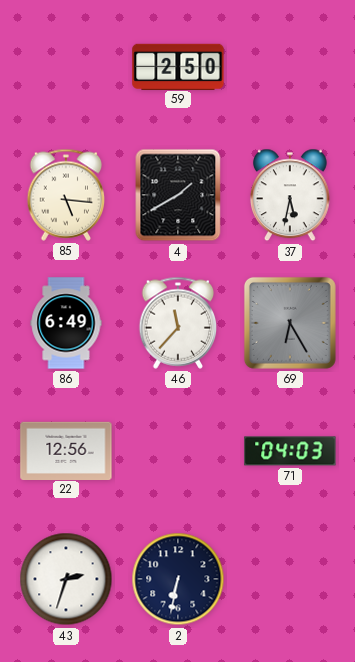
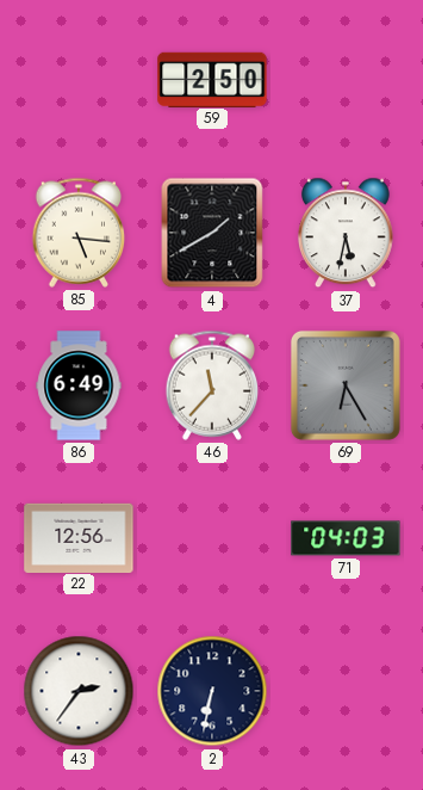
43: 2:33 -> 2:36
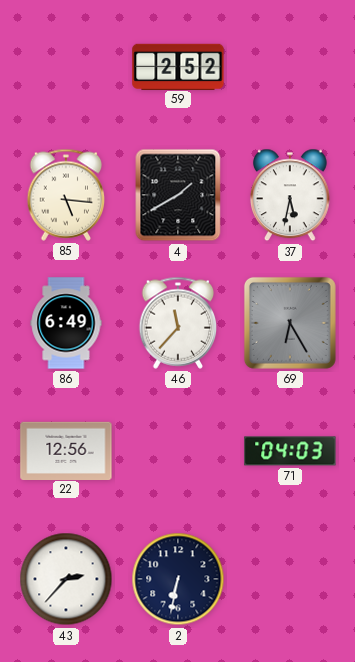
59: 2:50 -> 2:52
43: 2:36 -> 2:37
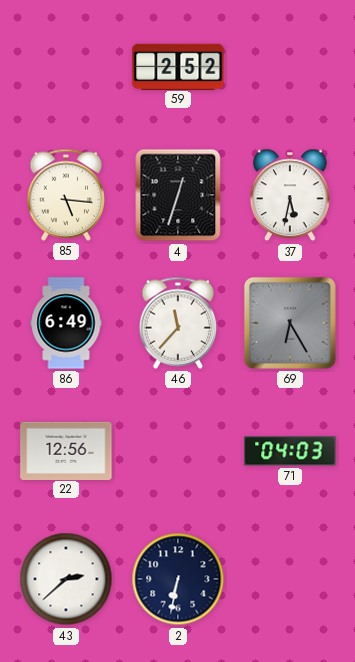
4: 1:40 -> 12:33
43: 2:37 -> 2:38
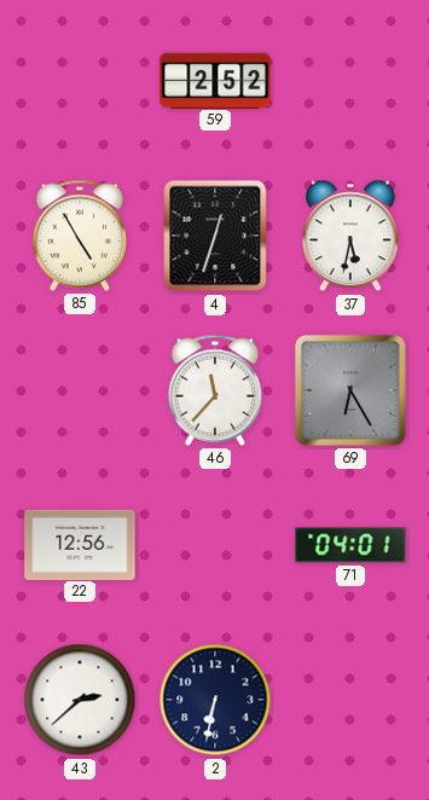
85: 5:16 -> 4:55
86: 6:49 -> none
71: 04:03 -> 04:01
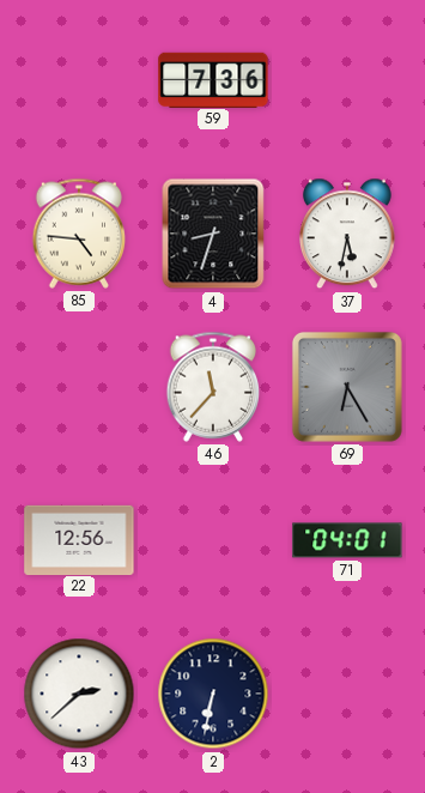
59: 2:52 -> 7:36
85: 4:55 -> 4:46
4: 12:33 -> 8:33
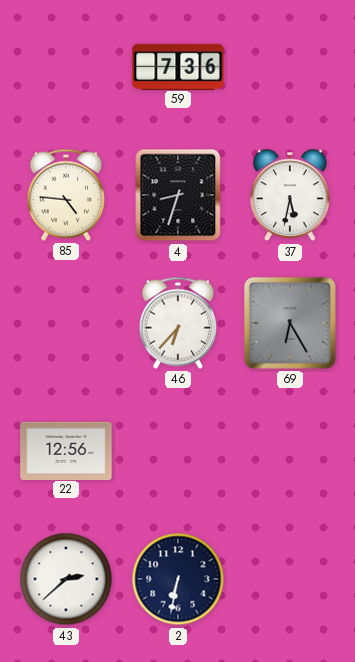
46: 11:37 -> 6:37
71: 04:01 -> none
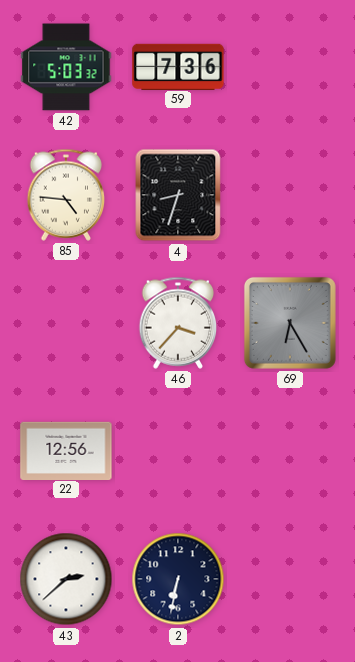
42: none -> 5:03
37: 5:32 -> none
46: 6:37 -> 3:37
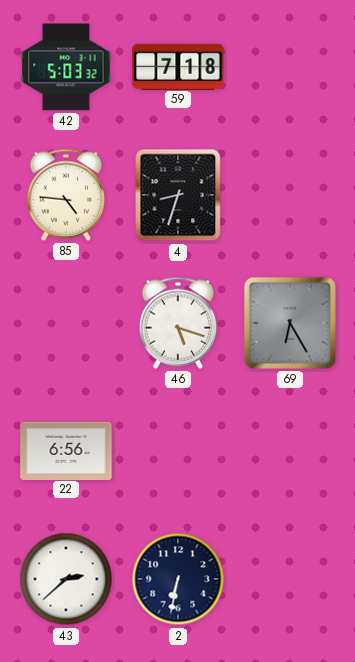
59: 7:36 -> 7:18
46: 3:37 -> 5:18
22: 12:56 -> 6:56
